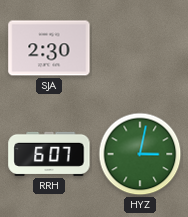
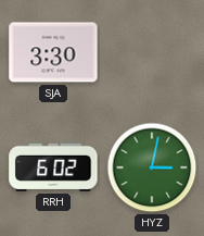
SJA: 2:30 -> 3:30
RRH: 6:07 -> 6:02
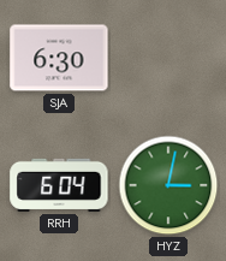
SJA: 3:30 -> 6:30
RRH: 6:02 -> 6:04
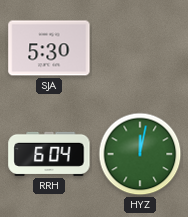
SJA: 6:30 -> 5:30
HYZ: 3:02 -> 12:02
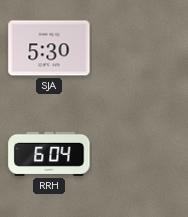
HYZ: 12:02 -> none
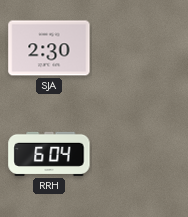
SJA: 5:30 -> 2:30
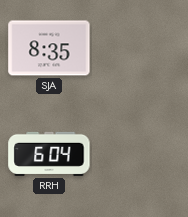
SJA: 2:30 -> 8:35
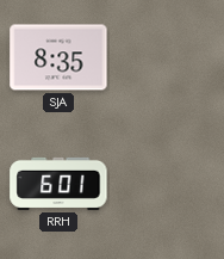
RRH: 6:04 -> 6:01
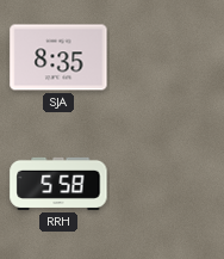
RRH: 6:01 -> 5:58
